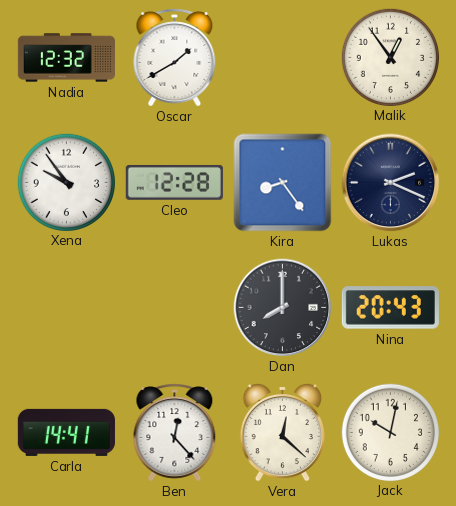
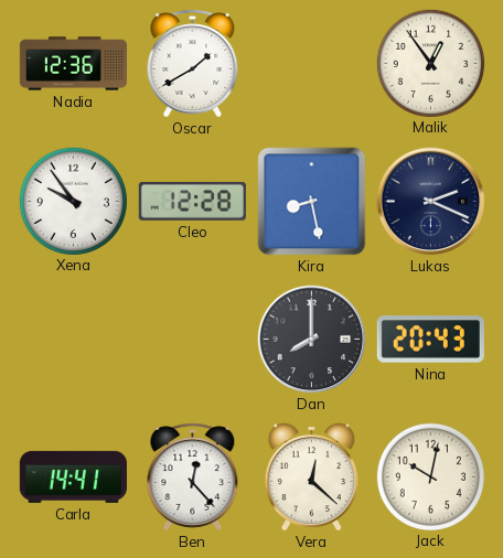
Nadia: 12:32 -> 12:36
Kira: 8:24 -> 8:28
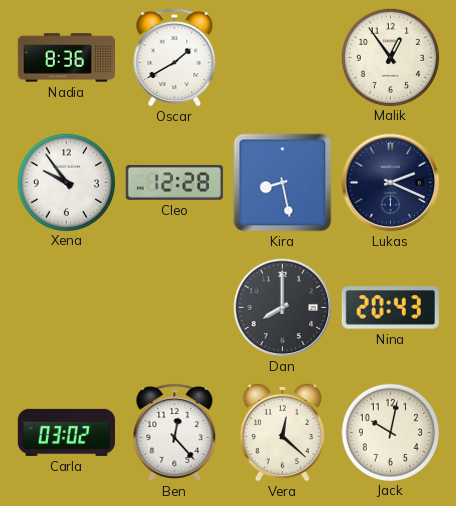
Nadia: 12:36 -> 8:36
Carla: 14:41 -> 03:02
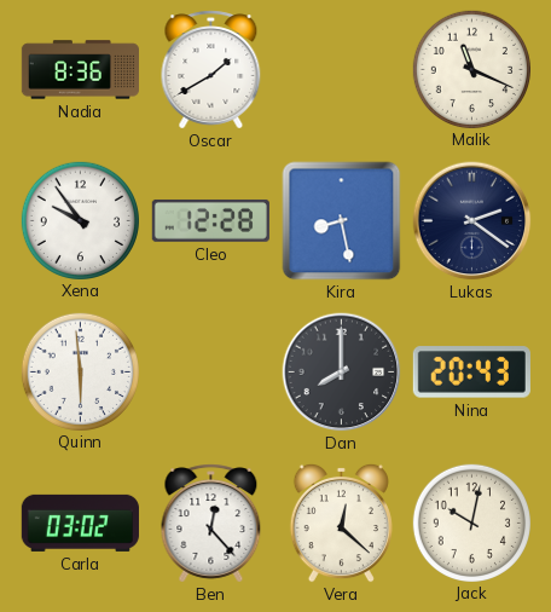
Malik: 12:54 -> 11:19
Lukas: 2:19 -> 2:21
Quinn: none -> 5:59
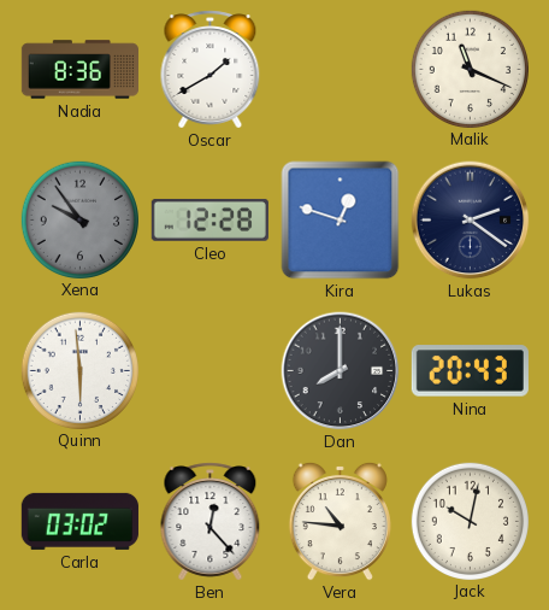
Xena dial: white -> grey
Kira: 8:28 -> 12:48
Vera: 12:22 -> 10:46
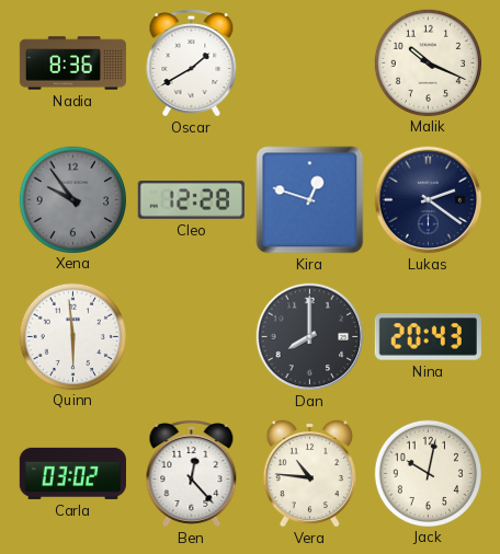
Malik: 11:19 -> 10:19
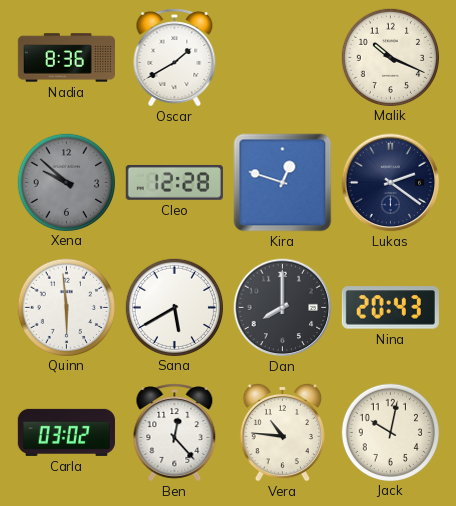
Xena: 9:54 -> 9:52
Sana: none -> 5:40
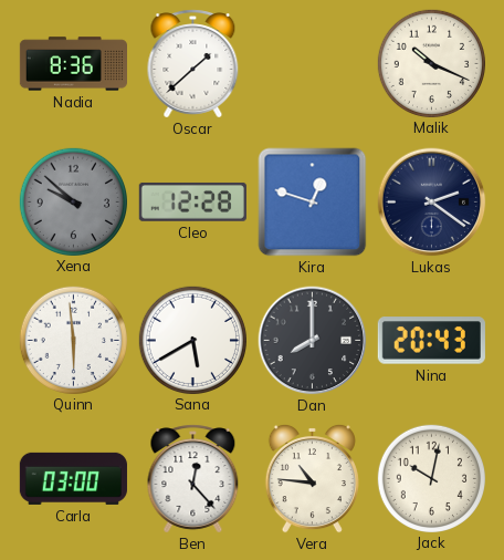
Oscar: 1:40 -> 1:38
Carla: 03:02 -> 03:00
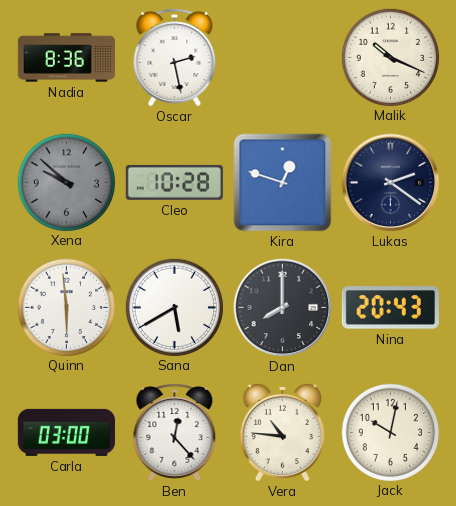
Oscar: 1:38 -> 2:28
Cleo: 12:28 -> 10:28
